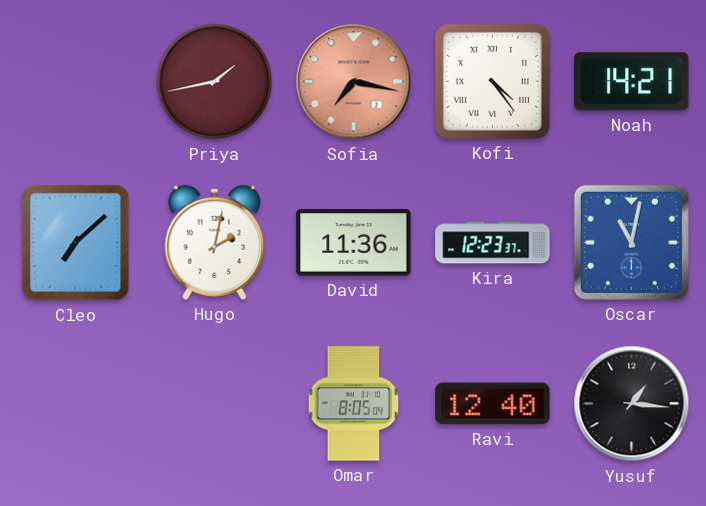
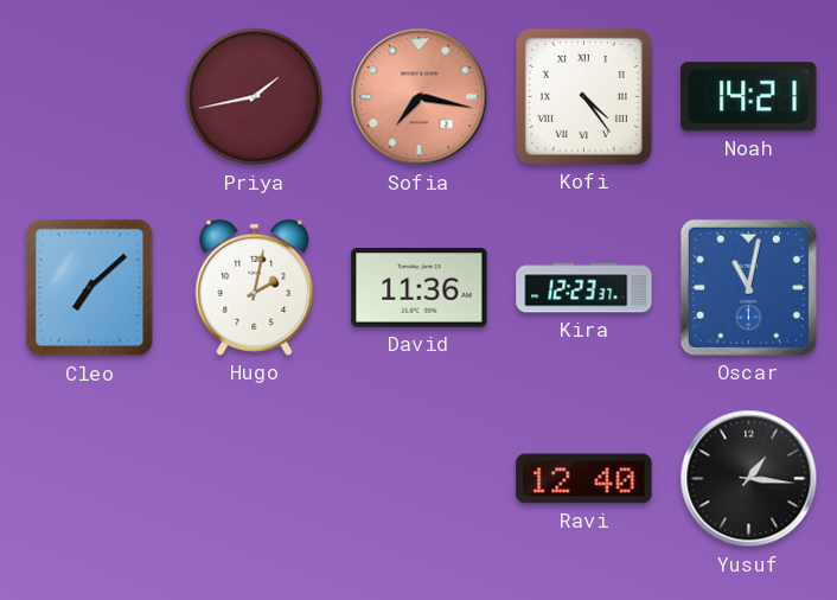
Omar: 8:05 -> none
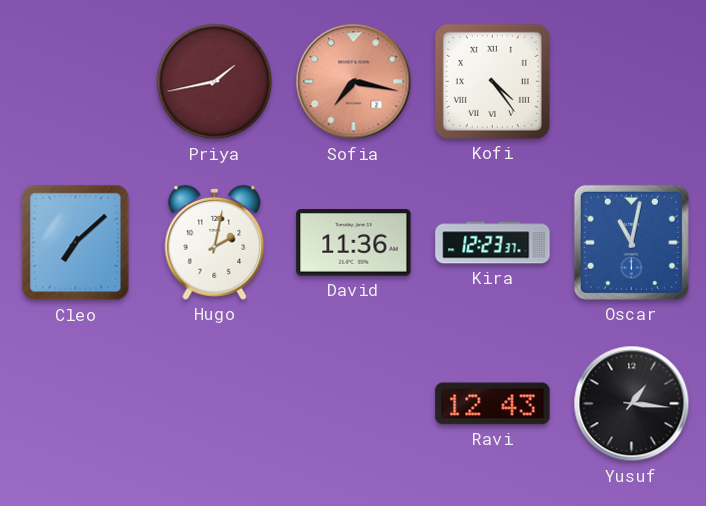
Noah: 14:21 -> none
Ravi: 12:40 -> 12:43
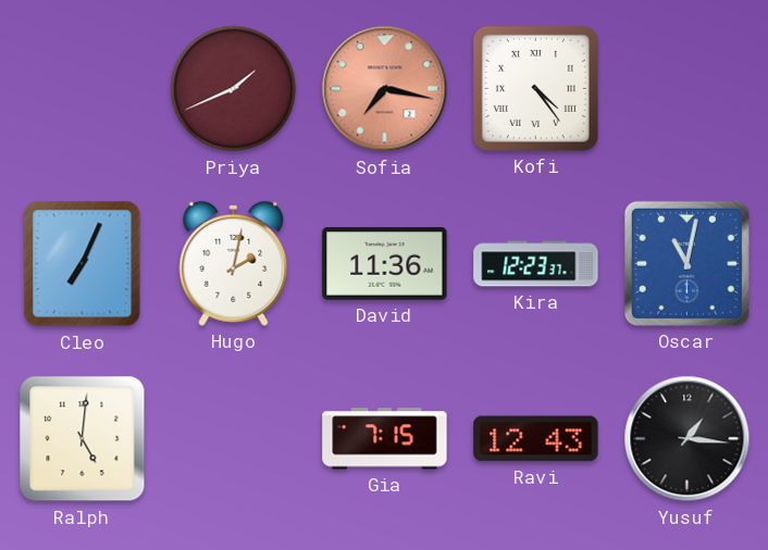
Priya: 1:43 -> 1:41
Cleo: 7:08 -> 7:04
Ralph: none -> 5:01
Gia: none -> 7:15
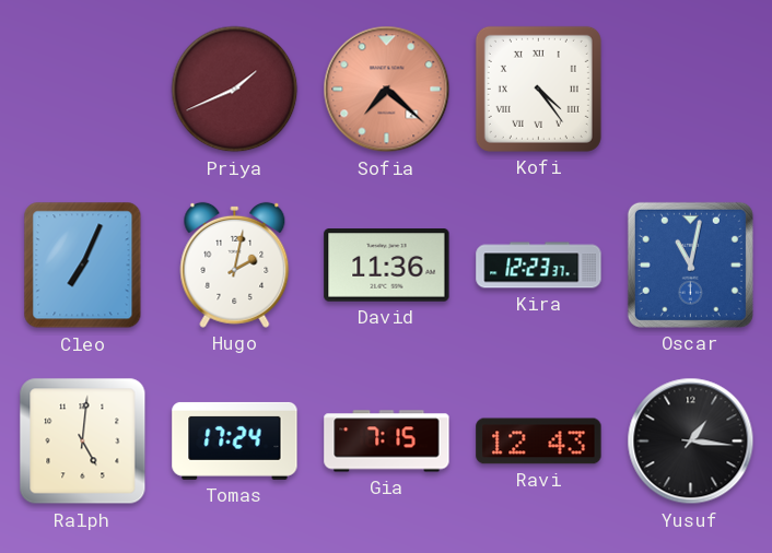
Sofia: 7:17 -> 7:22
Tomas: none -> 17:24
